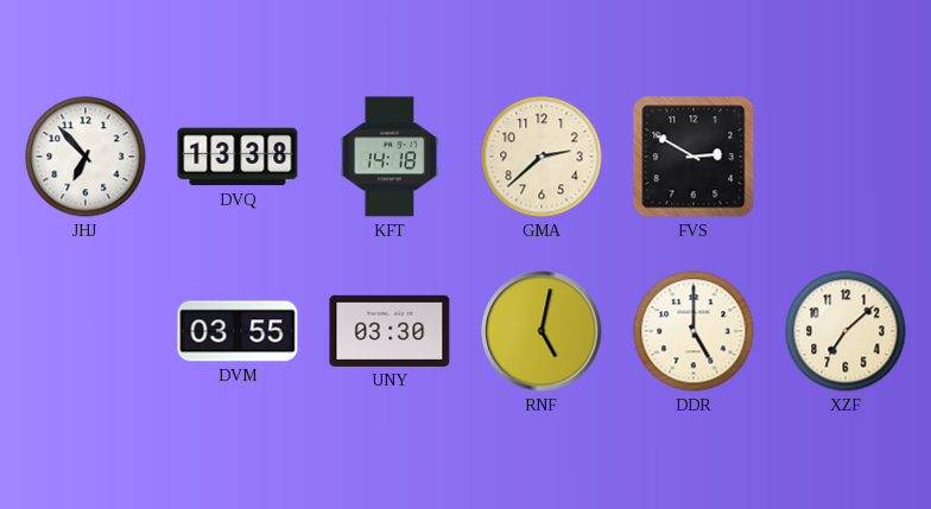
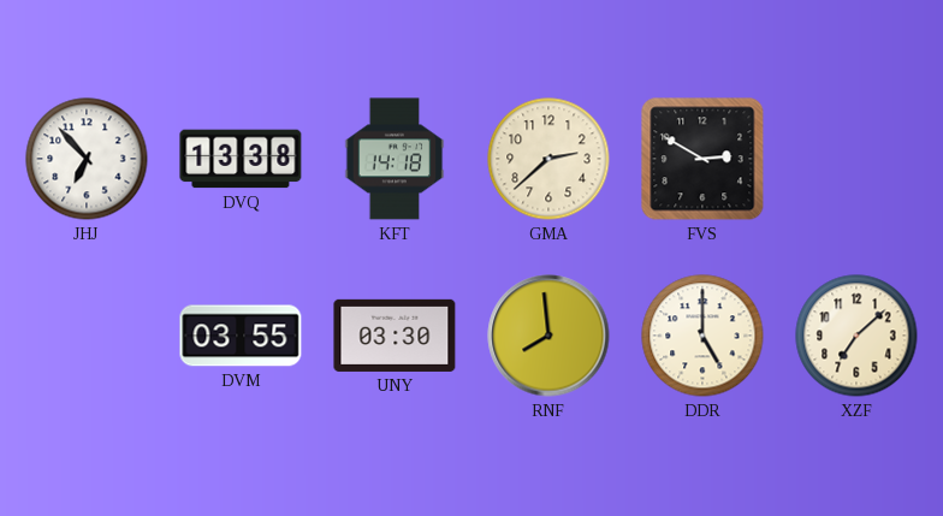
RNF: 5:02 -> 7:59
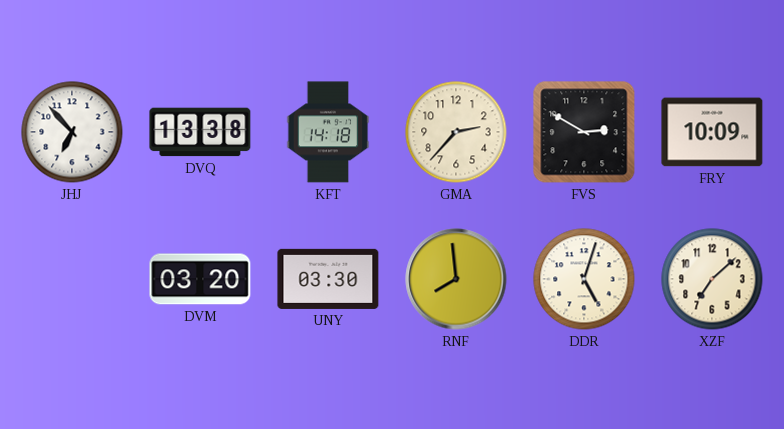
GMA: 2:38 -> 2:37
FRY: none -> 10:09
DVM: 03:55 -> 03:20
DDR: 5:00 -> 5:03
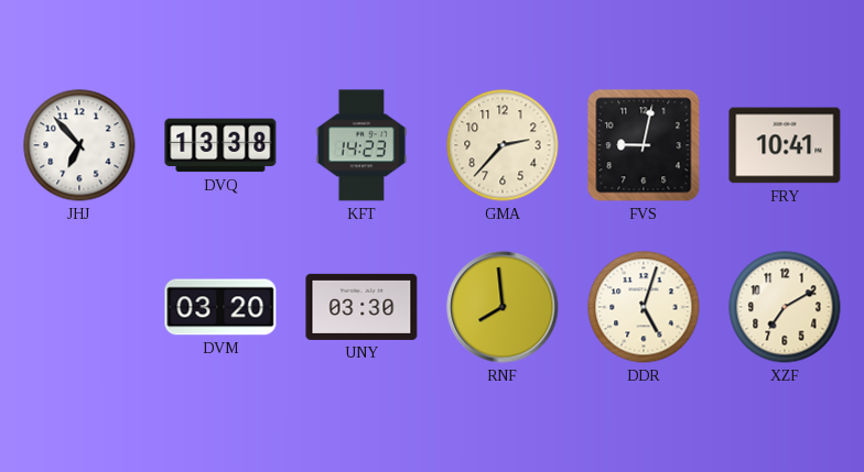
KFT: 14:18 -> 14:23
FVS: 2:50 -> 9:02
FRY: 10:09 -> 10:41
XZF: 7:08 -> 7:10
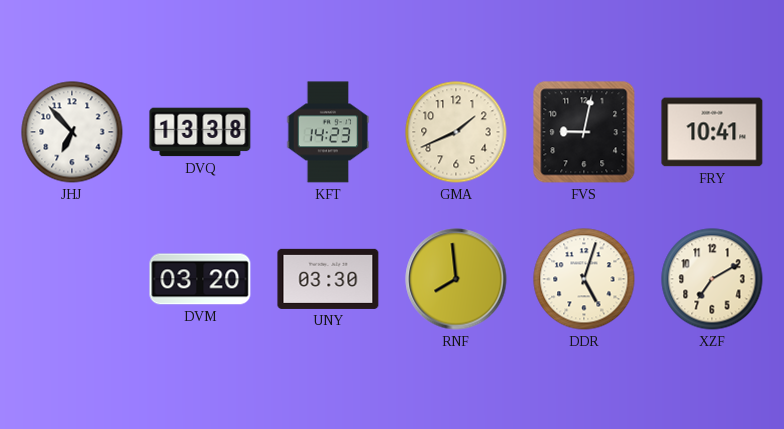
GMA: 2:37 -> 1:41
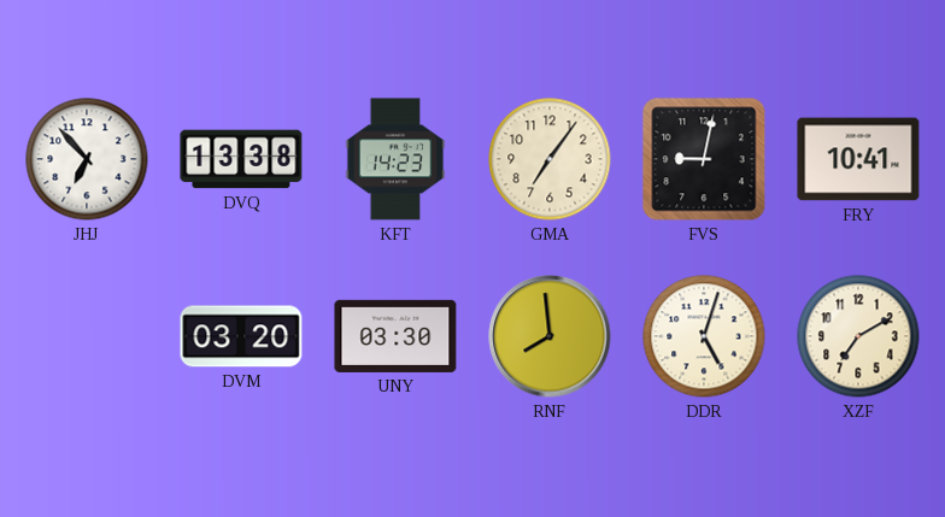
GMA: 1:41 -> 7:06
